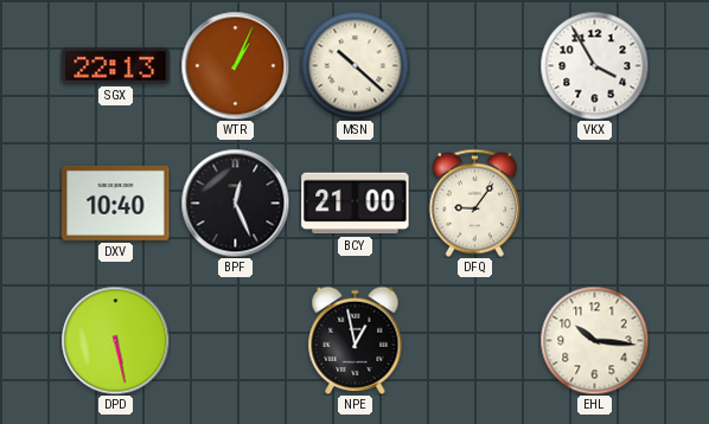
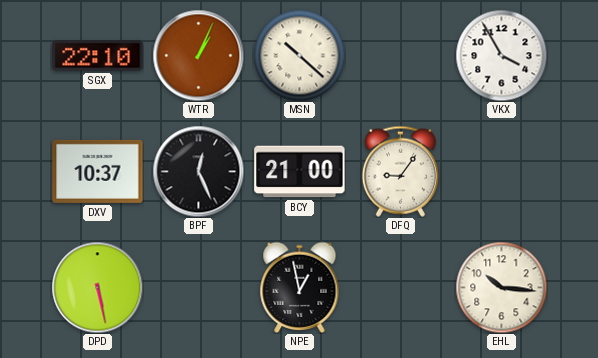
SGX: 22:13 -> 22:10
DXV: 10:40 -> 10:37
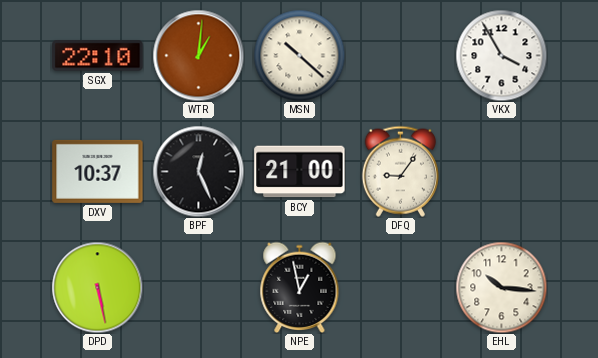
WTR: 1:04 -> 1:01
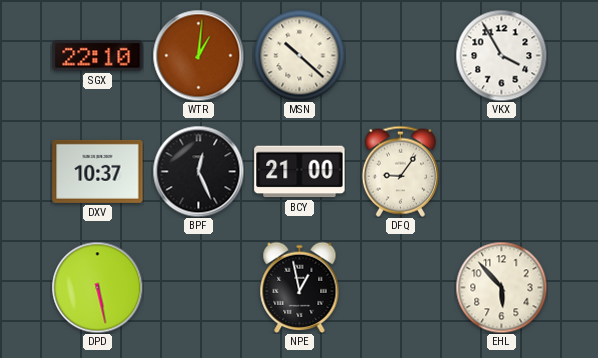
EHL: 10:16 -> 5:53
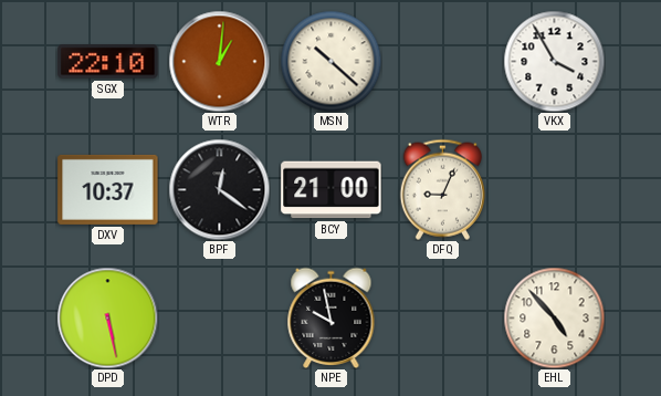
BPF: 12:26 -> 12:21
DFQ: 9:06 -> 9:04
NPE: 12:58 -> 9:58
EHL: 5:53 -> 4:53
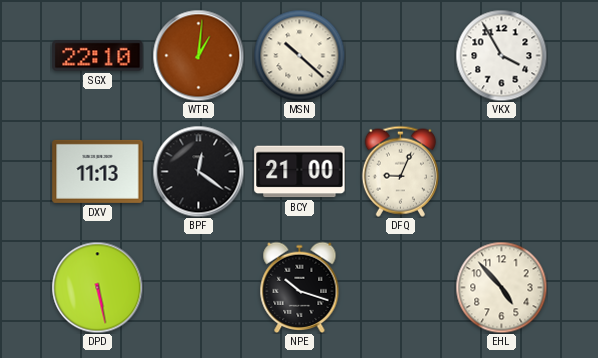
DXV: 10:37 -> 11:13
NPE: 9:58 -> 10:18
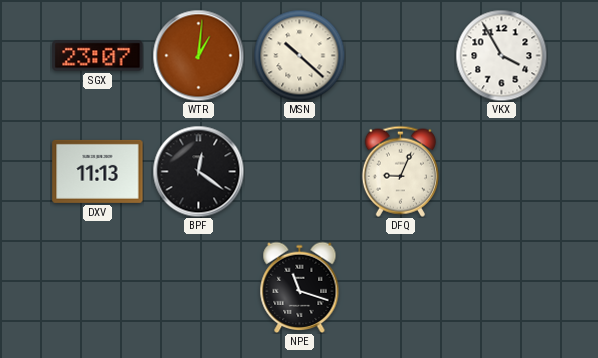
SGX: 22:10 -> 23:07
BCY: 21:00 -> none
DPD: 5:28 -> none
NPE: 10:18 -> 11:18
EHL: 4:53 -> none
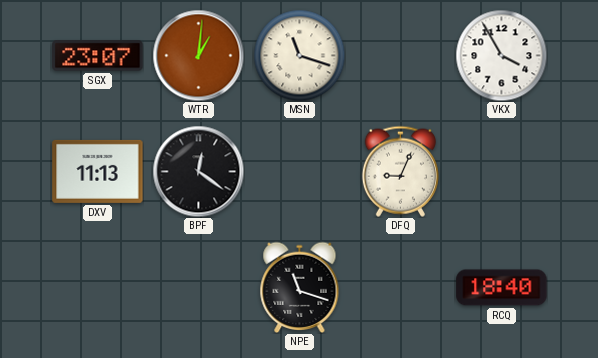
MSN: 10:22 -> 11:18
RCQ: none -> 18:40
